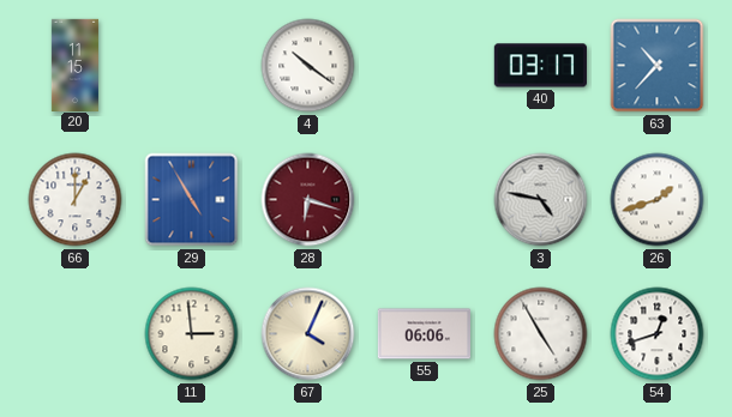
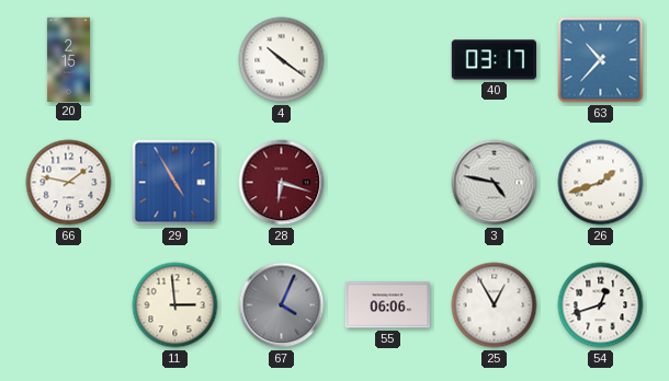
20: 11:15 -> 2:15
66: 1:00 -> 1:47
67 dial: cream -> grey
25: 4:55 -> 12:55
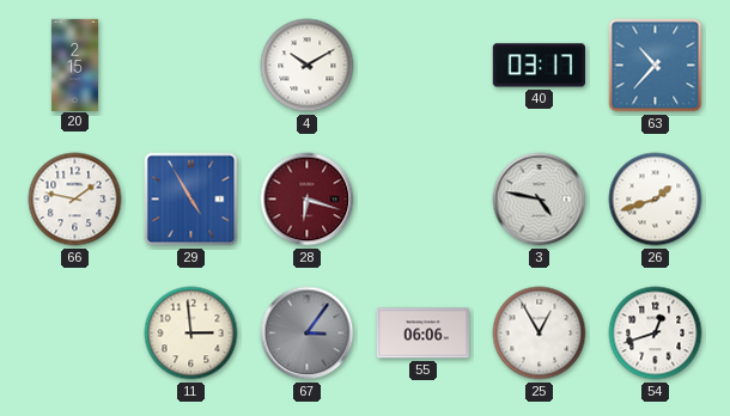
4: 10:21 -> 10:10
67: 4:04 -> 3:06
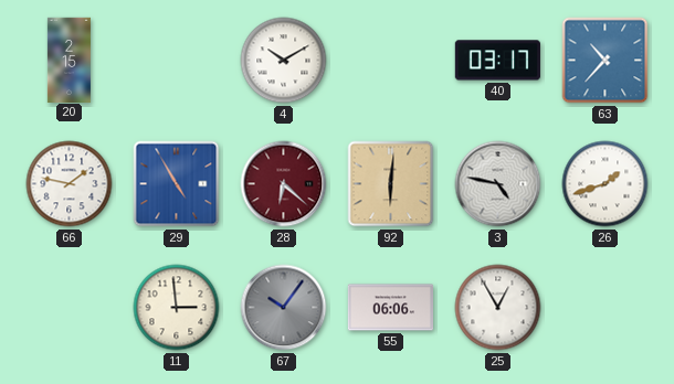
28: 6:18 -> 6:22
92: none -> 6:01
67: 3:06 -> 10:06
54: 12:42 -> none
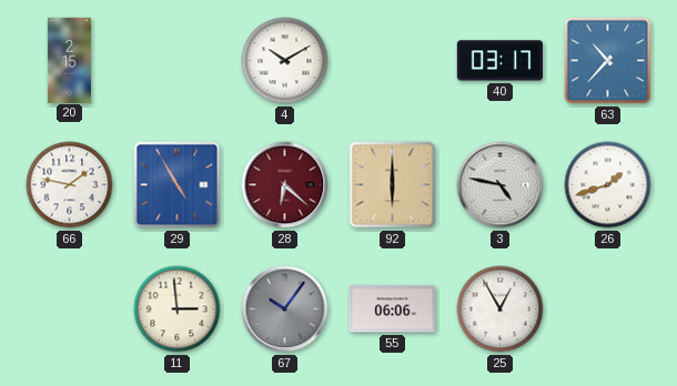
92: 6:01 -> 6:00
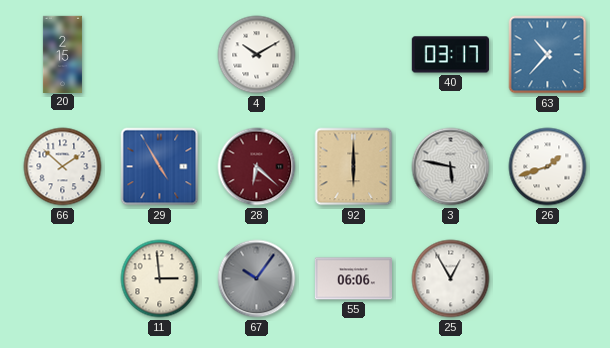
66: 1:47 -> 1:52
3: 4:47 -> 5:47
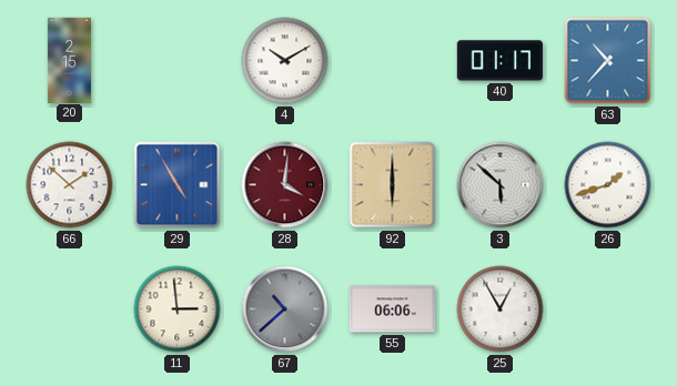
40: 03:17 -> 01:17
28: 6:22 -> 4:01
3: 5:47 -> 5:52
67: 10:06 -> 10:38
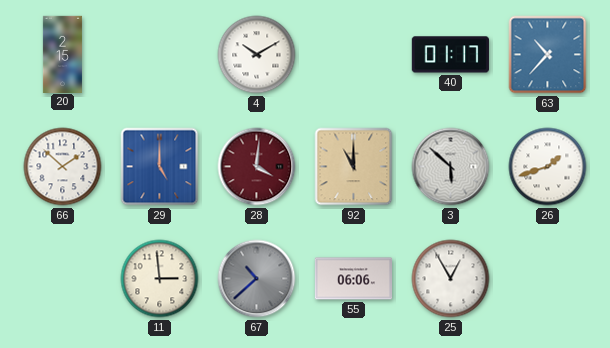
29: 4:55 -> 5:00
92: 6:00 -> 11:00
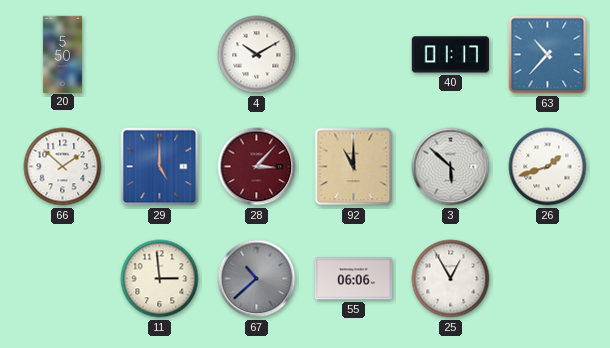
20: 2:15 -> 5:50
28: 4:01 -> 3:07
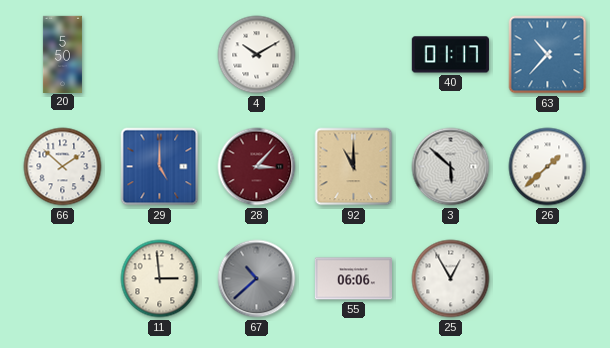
26: 1:42 -> 1:38
